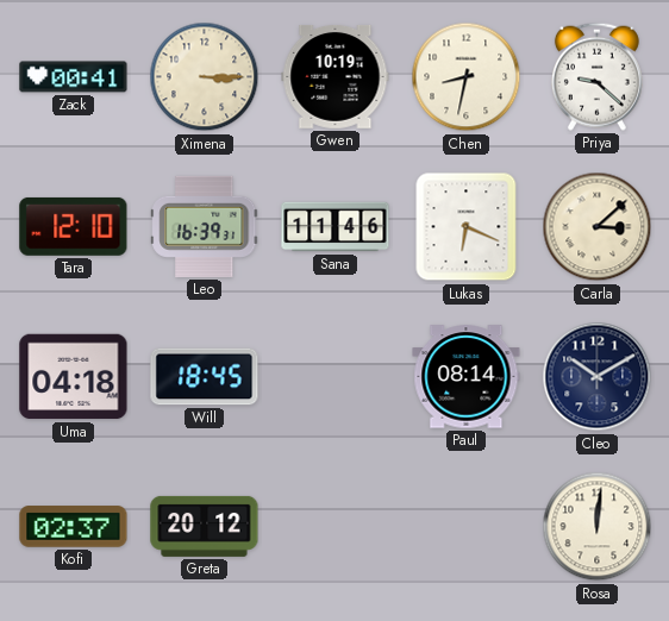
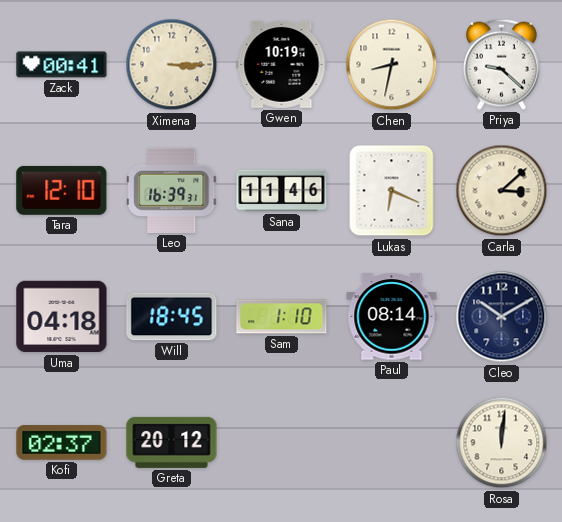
Sam: none -> 1:10
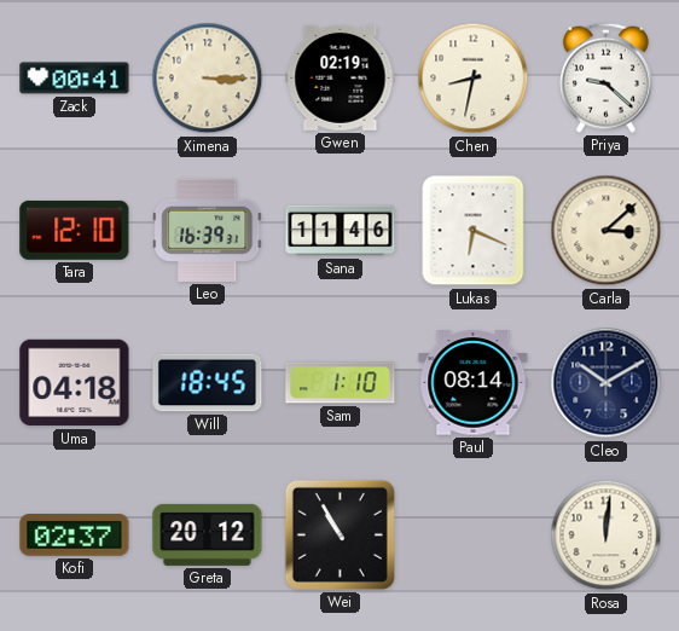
Gwen: 10:19 -> 02:19
Wei: none -> 10:55
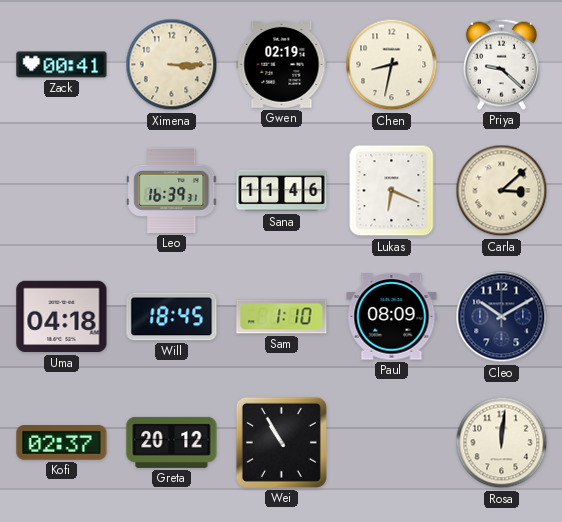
Tara: 12:10 -> none
Paul: 08:14 -> 08:09
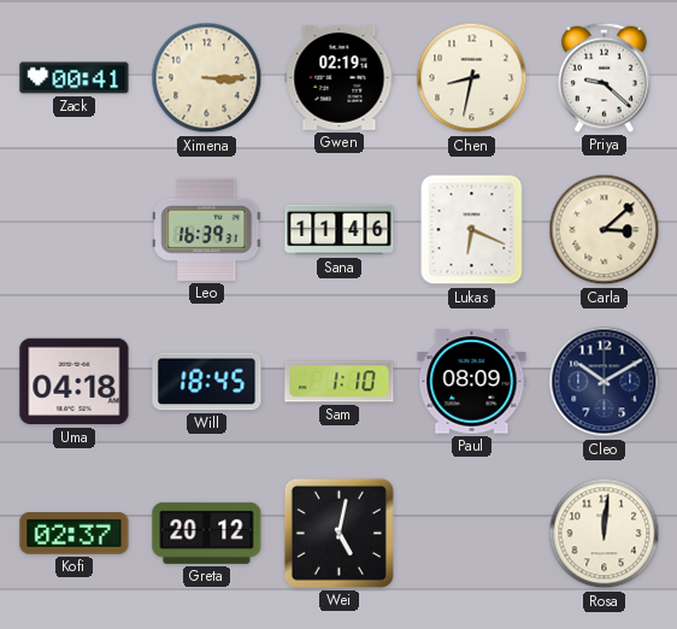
Wei: 10:55 -> 5:02
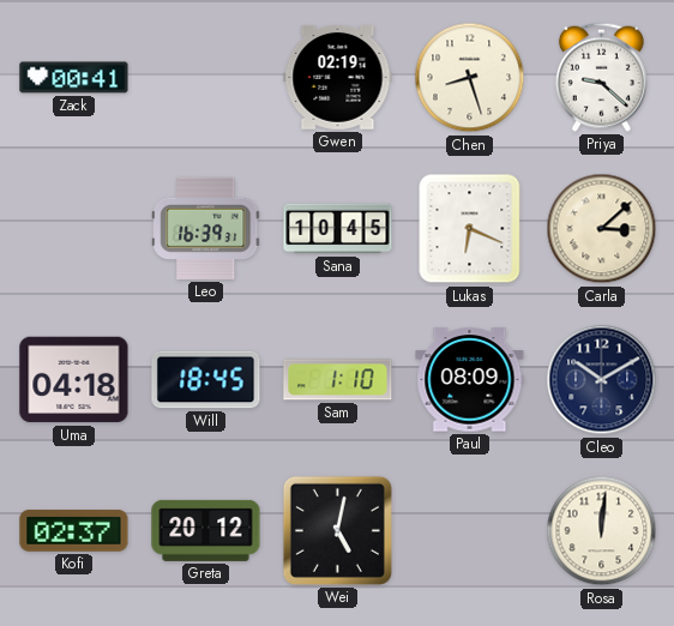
Ximena: 3:15 -> none
Chen: 8:32 -> 8:27
Sana: 11:46 -> 10:45
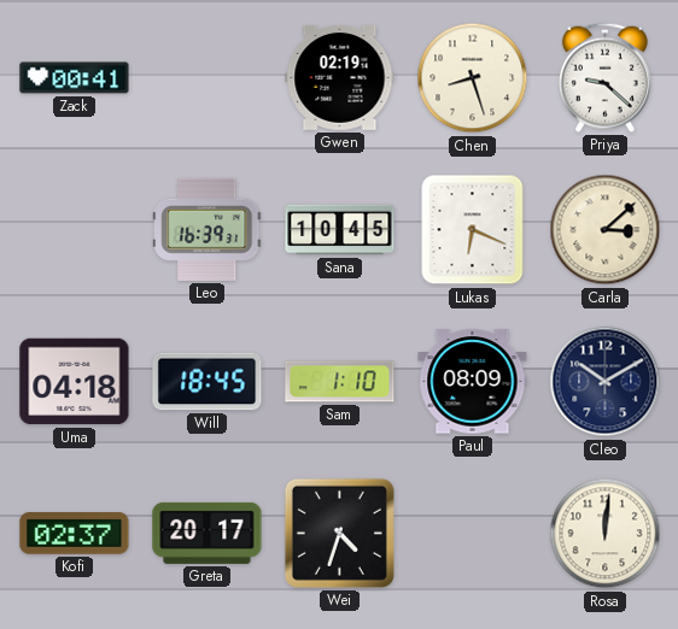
Greta: 20:12 -> 20:17
Wei: 5:02 -> 4:33
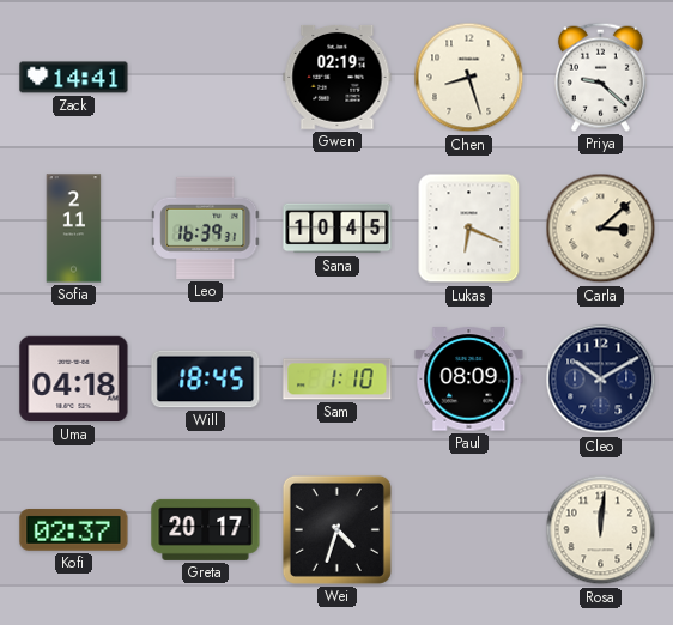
Zack: 00:41 -> 14:41
Sofia: none -> 2:11
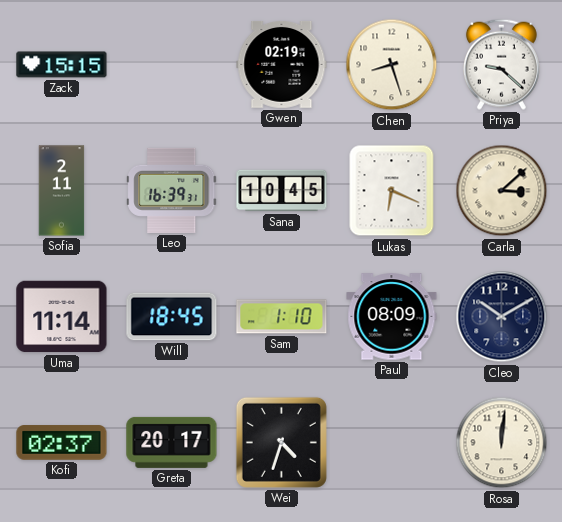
Zack: 14:41 -> 15:15
Uma: 04:18 -> 11:14
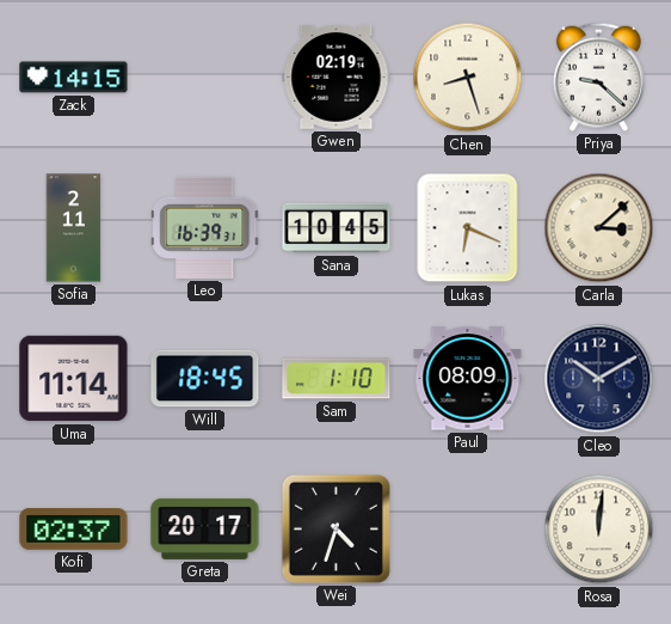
Zack: 15:15 -> 14:15
